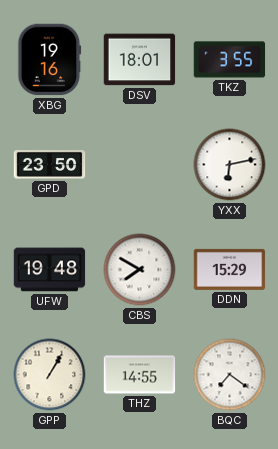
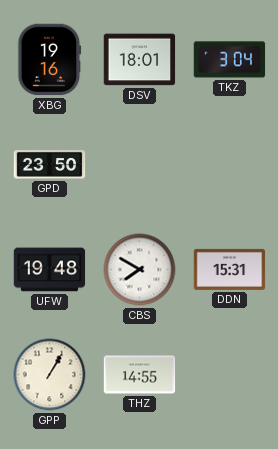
TKZ: 3:55 -> 3:04
YXX: 6:13 -> none
DDN: 15:29 -> 15:31
BQC: 7:21 -> none
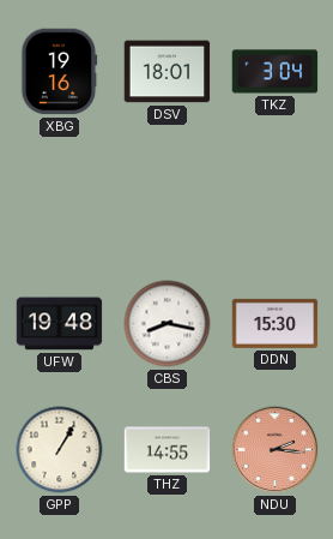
GPD: 23:50 -> none
CBS: 7:50 -> 8:17
DDN: 15:31 -> 15:30
NDU: none -> 2:16
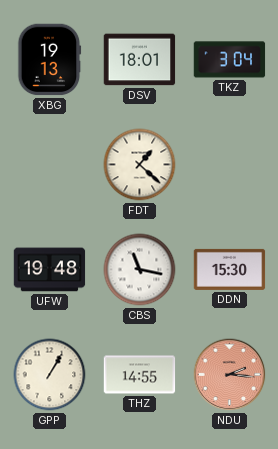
XBG: 19:16 -> 19:13
FDT: none -> 1:22
CBS: 8:17 -> 11:17
